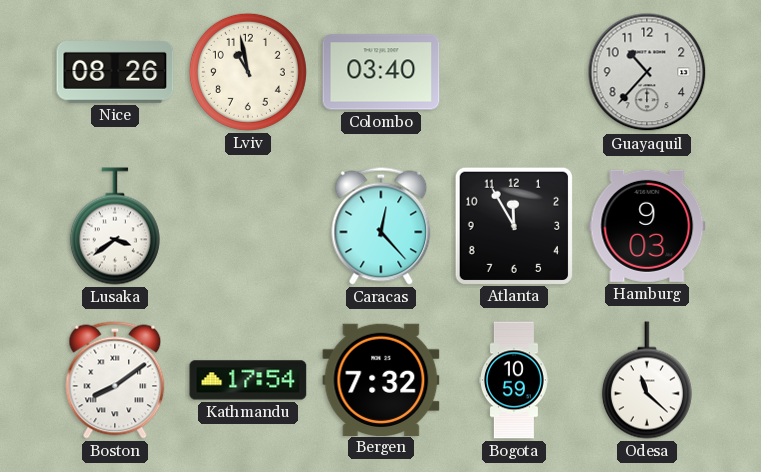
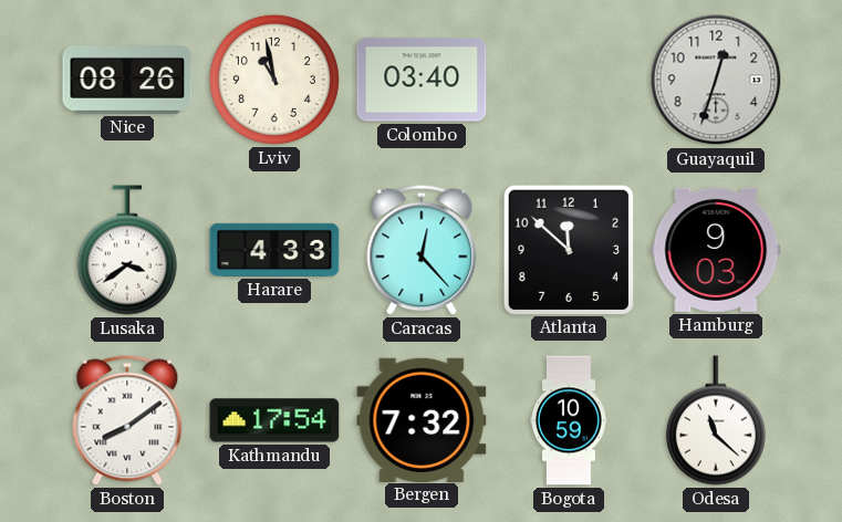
Guayaquil: 10:37 -> 12:33
Harare: none -> 4:33
Atlanta: 11:55 -> 11:52
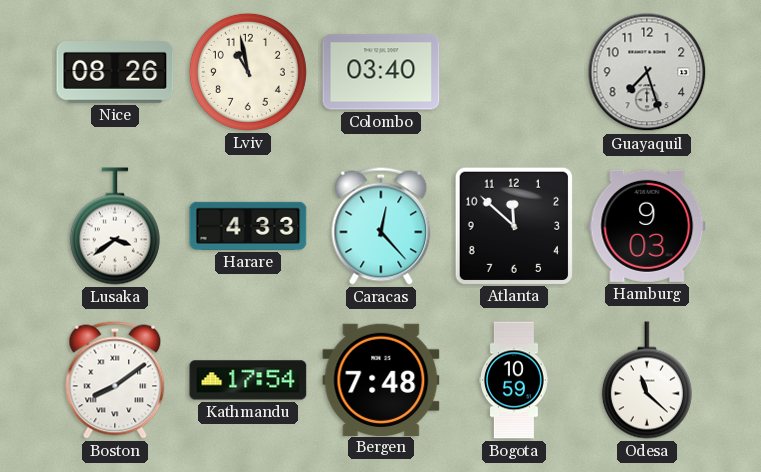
Guayaquil: 12:33 -> 7:27
Bergen: 7:32 -> 7:48
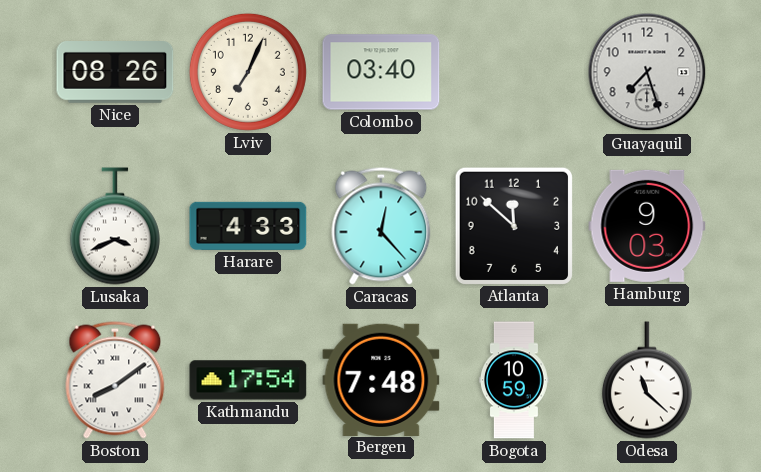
Lviv: 10:58 -> 7:04
Lusaka: 3:39 -> 3:41
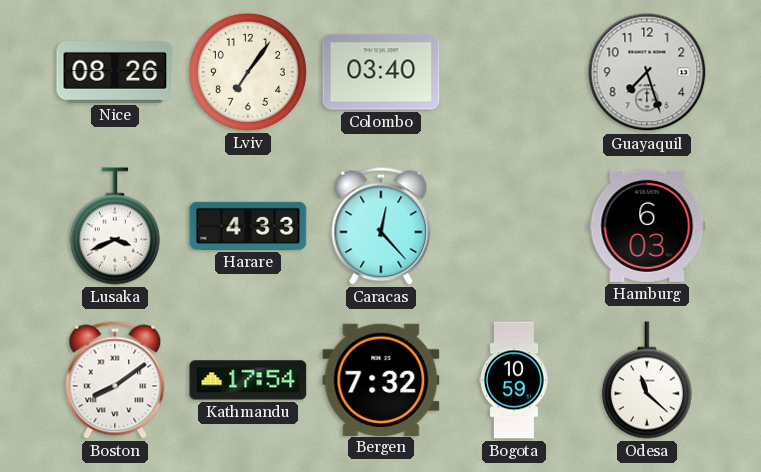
Lviv: 7:04 -> 7:06
Atlanta: 11:52 -> none
Hamburg: 9:03 -> 6:03
Bergen: 7:48 -> 7:32
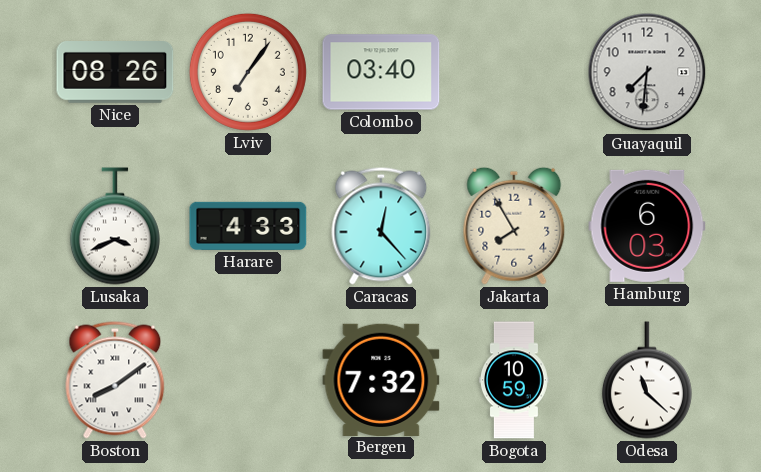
Guayaquil: 7:27 -> 7:31
Jakarta: none -> 7:55
Kathmandu: 17:54 -> none
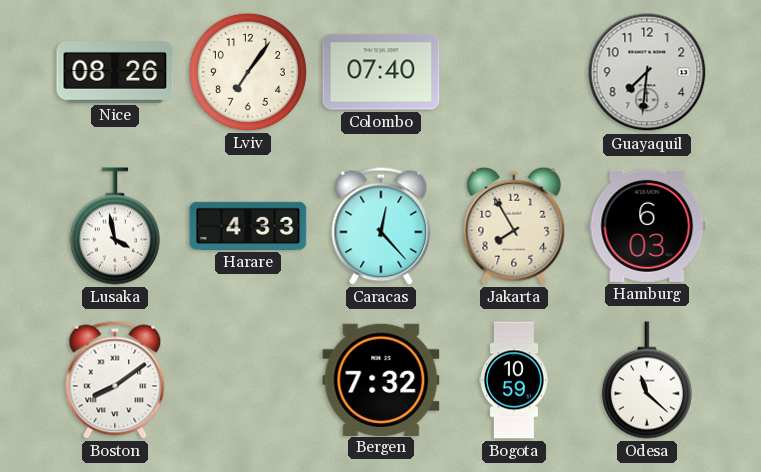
Colombo: 03:40 -> 07:40
Lusaka: 3:41 -> 3:58
